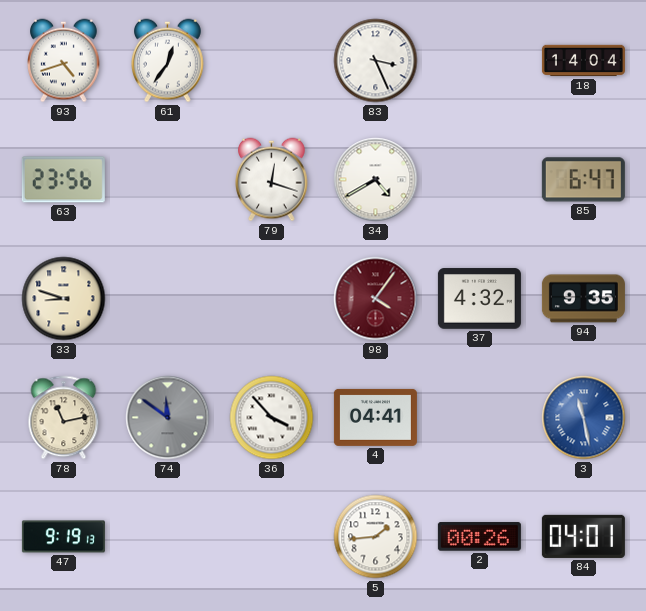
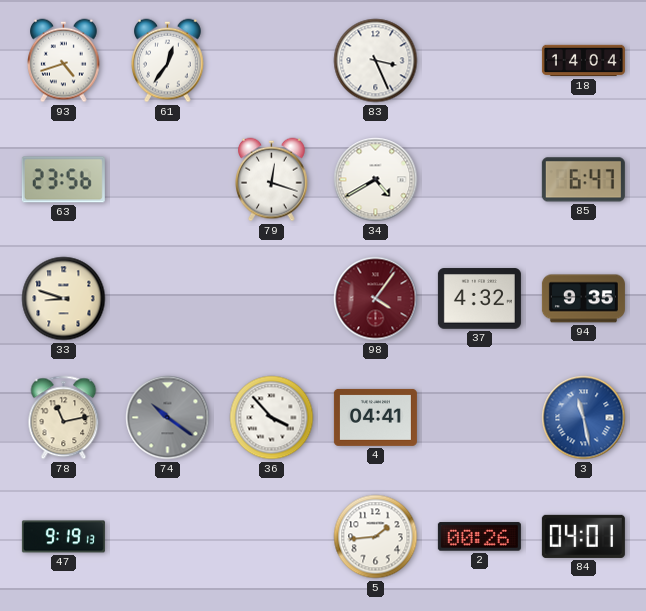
74: 11:51 -> 10:21
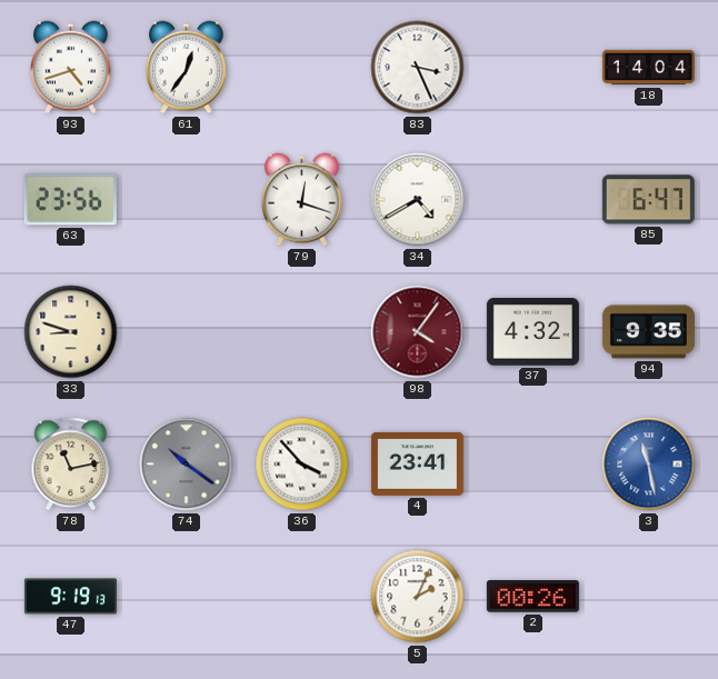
4: 04:41 -> 23:41
5: 1:44 -> 2:04
84: 04:01 -> none
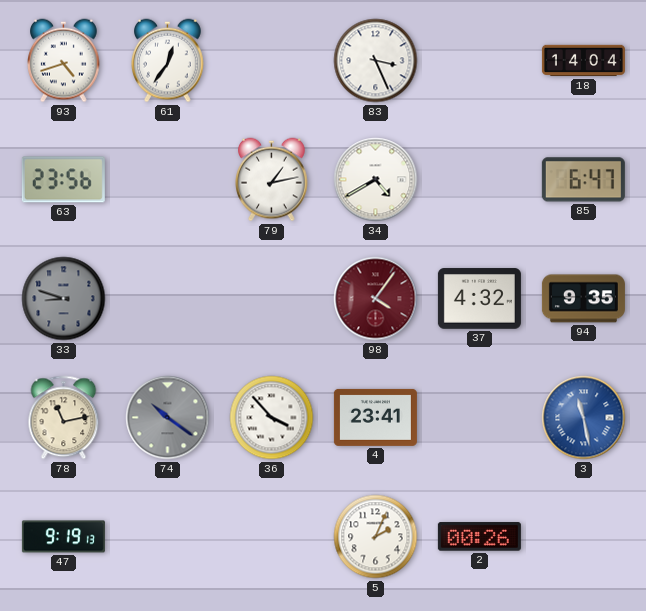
79: 12:18 -> 1:13
33 dial: cream -> grey
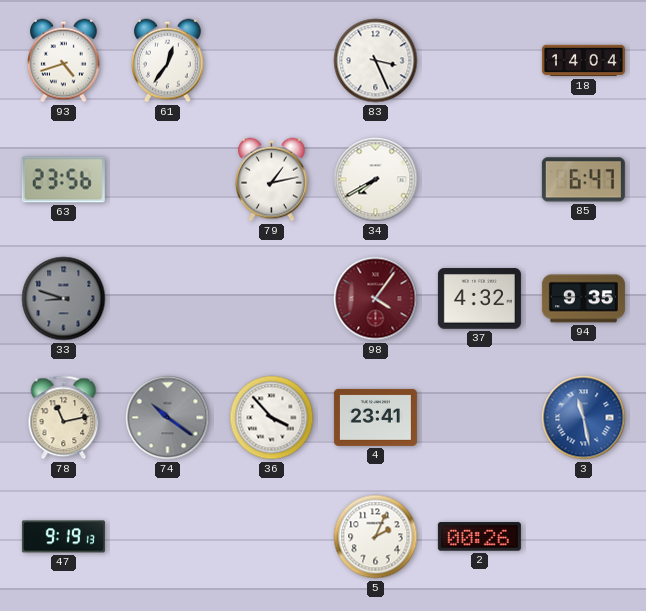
34: 4:40 -> 7:40
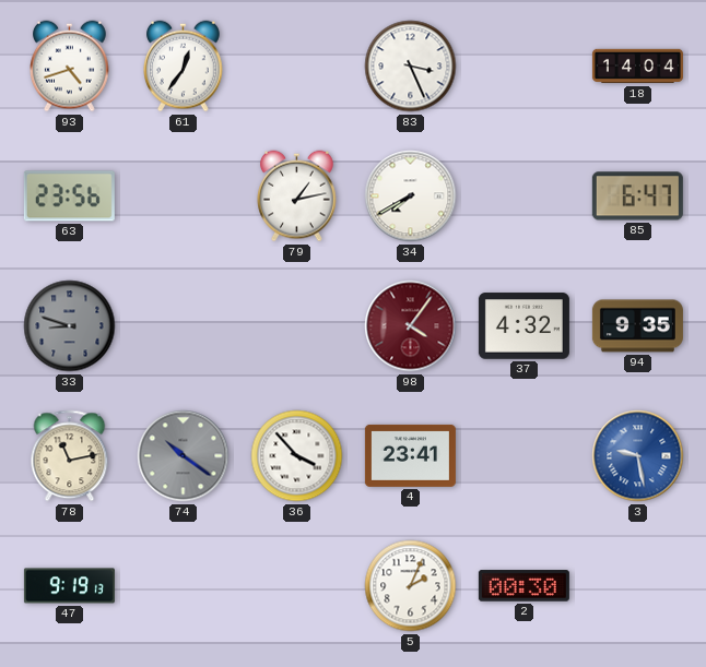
3: 11:28 -> 9:28
2: 00:26 -> 00:30
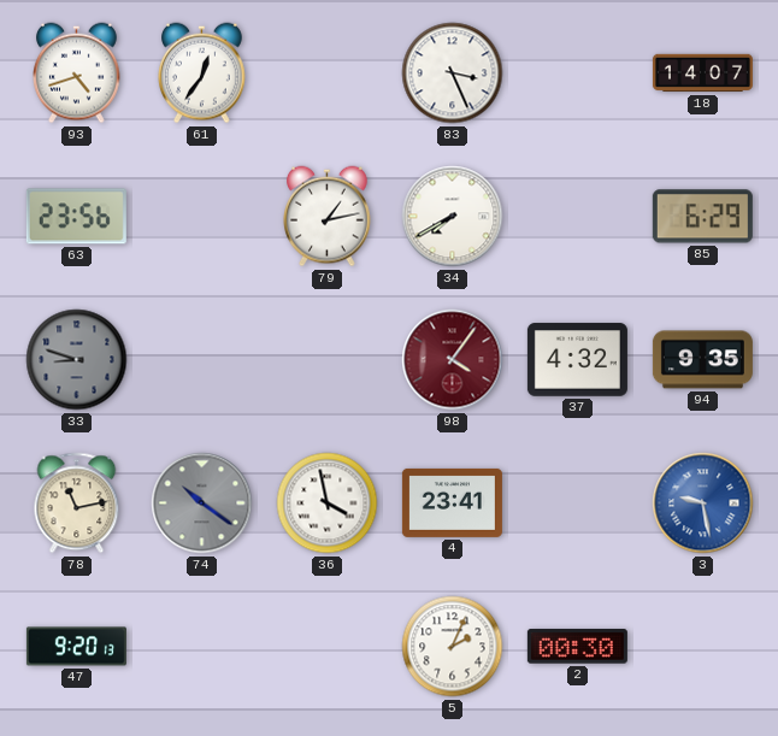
18: 14:04 -> 14:07
85: 6:47 -> 6:29
36: 3:53 -> 3:58
47: 9:19 -> 9:20
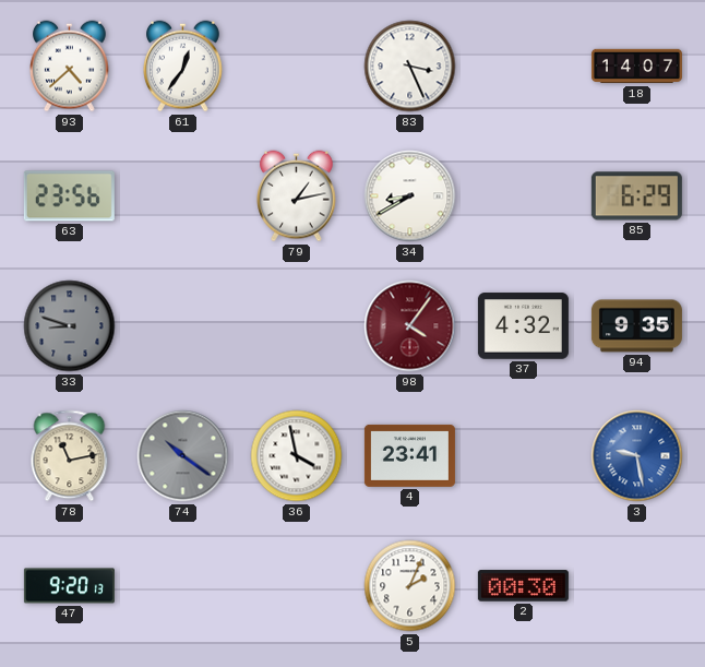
93: 4:42 -> 4:38
34: 7:40 -> 8:40
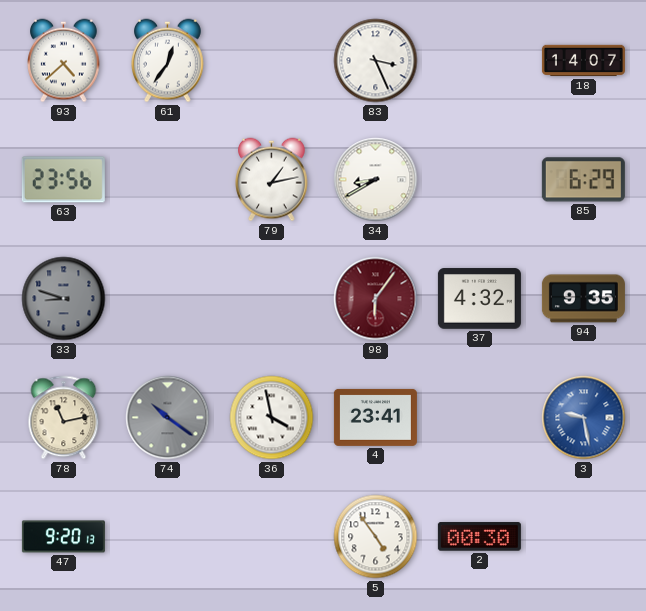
98: 4:06 -> 6:06
5: 2:04 -> 4:54
